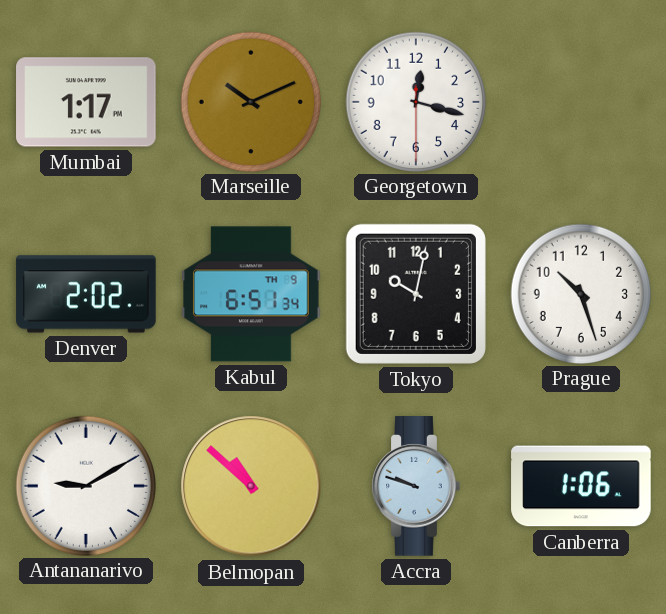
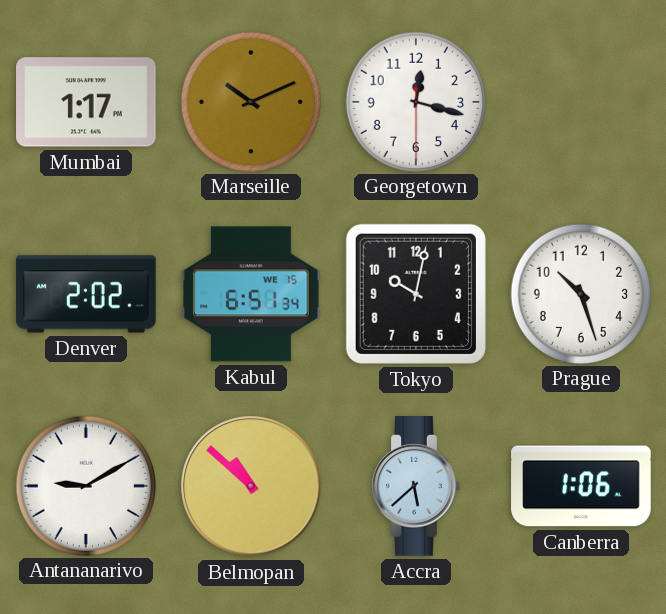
Kabul date: TH 9 -> WE 15
Accra: 9:48 -> 5:38
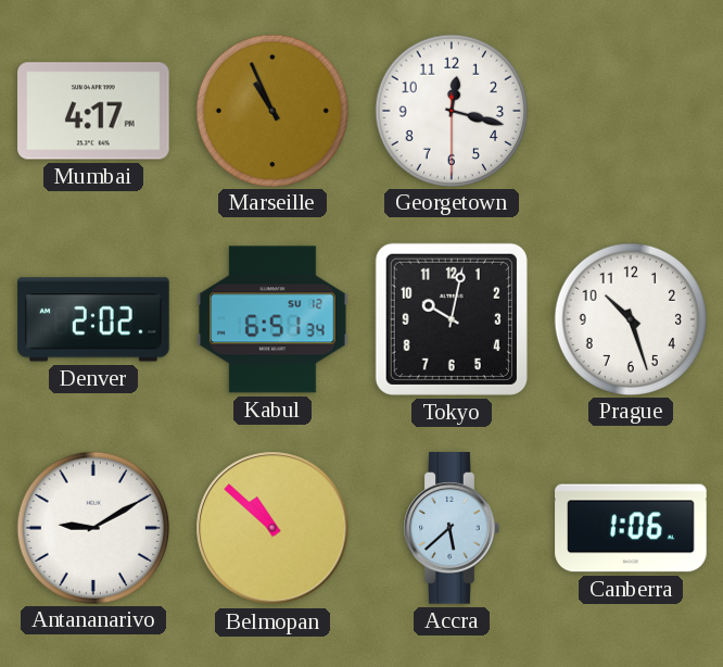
Mumbai: 1:17 -> 4:17
Marseille: 10:11 -> 10:56
Kabul date: WE 15 -> SU 12
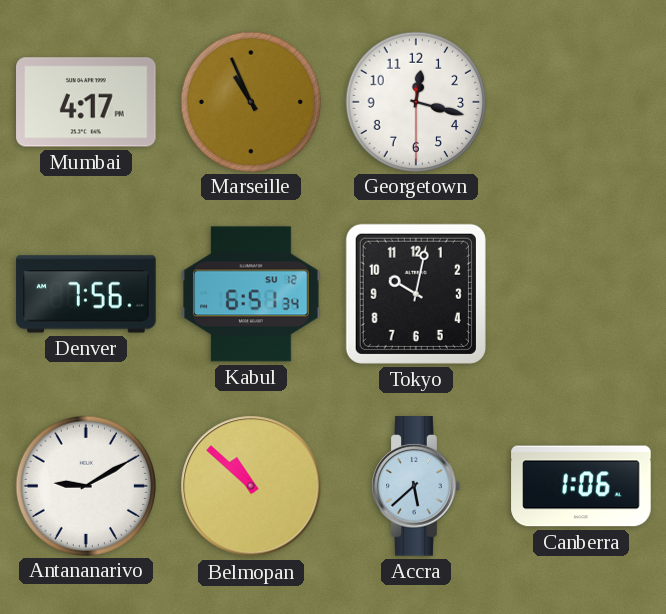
Denver: 2:02 -> 7:56
Prague: 10:27 -> none
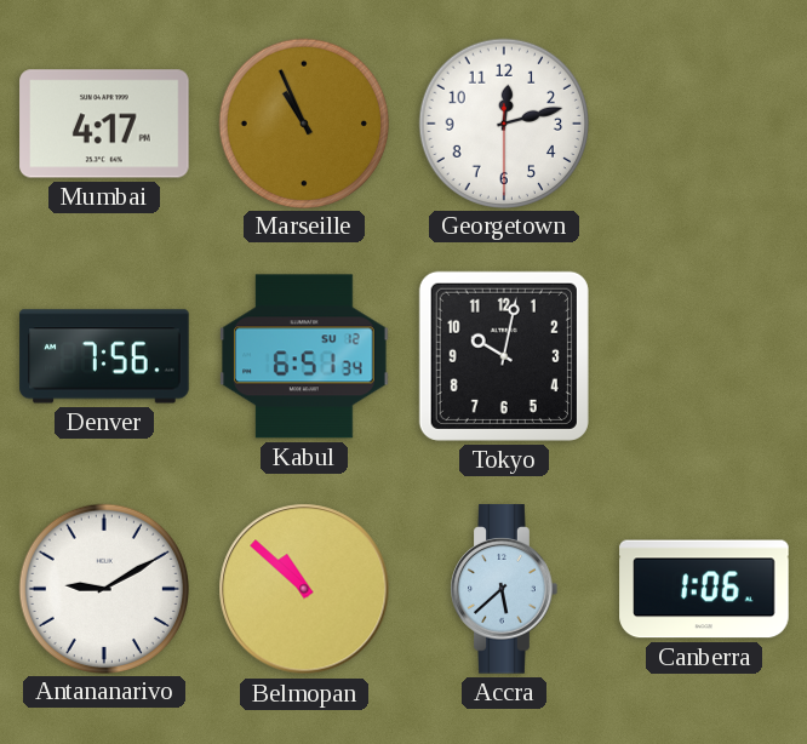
Georgetown: 12:17 -> 12:12
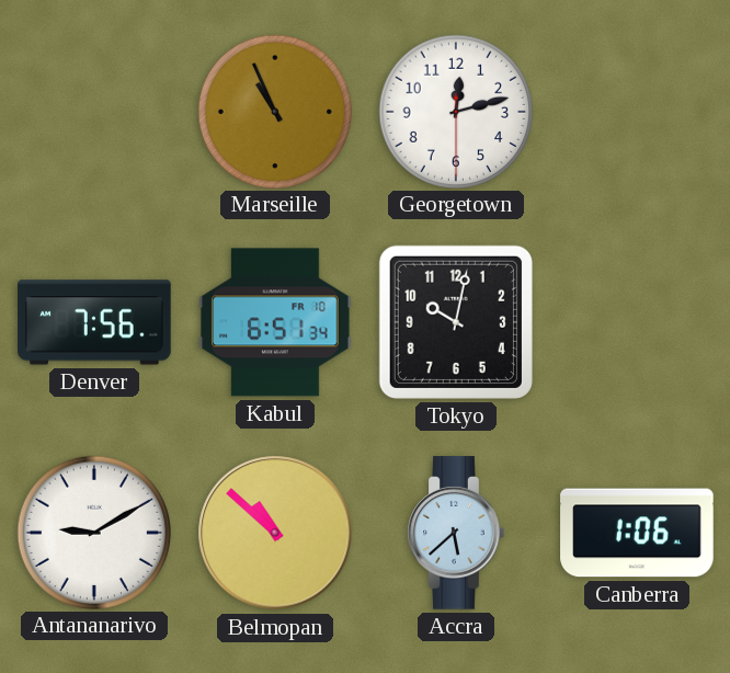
Mumbai: 4:17 -> none
Kabul date: SU 12 -> FR 10
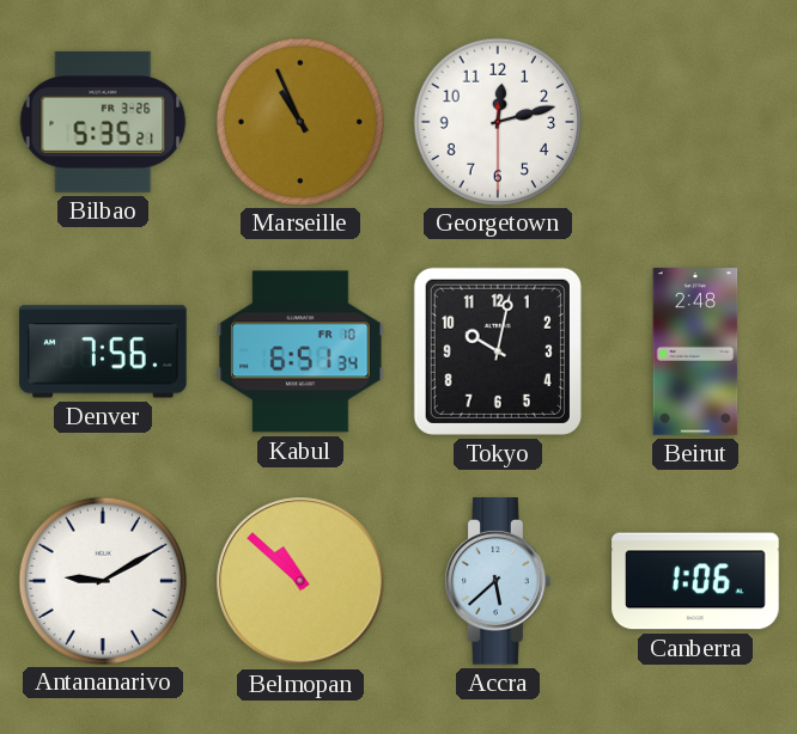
Bilbao: none -> 5:35
Beirut: none -> 2:48
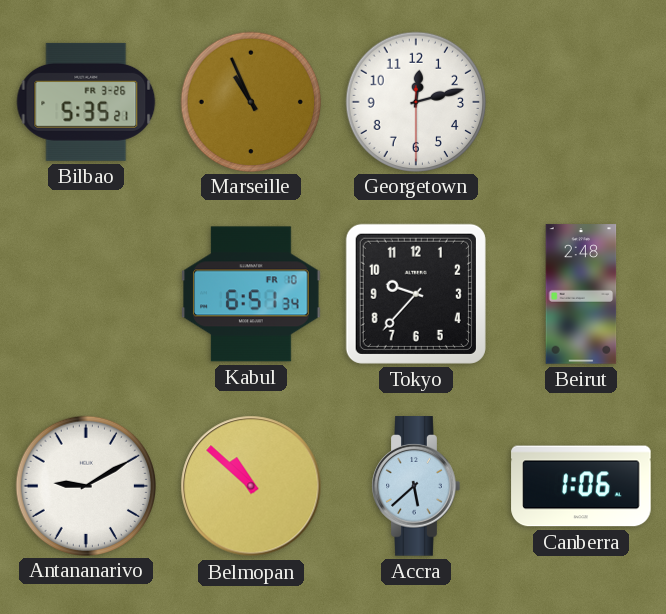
Denver: 7:56 -> none
Tokyo: 10:02 -> 9:37
